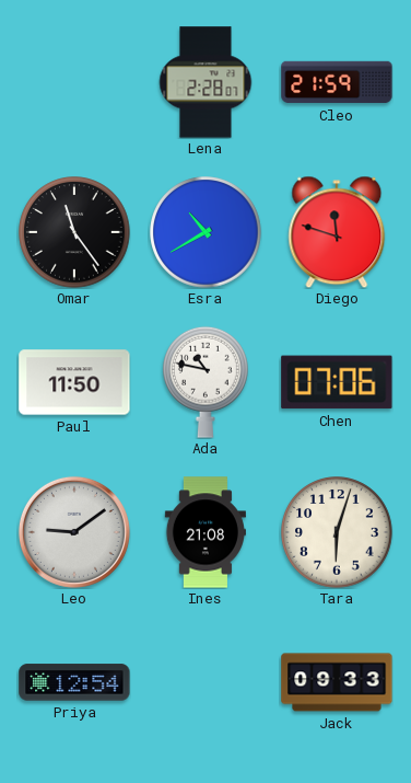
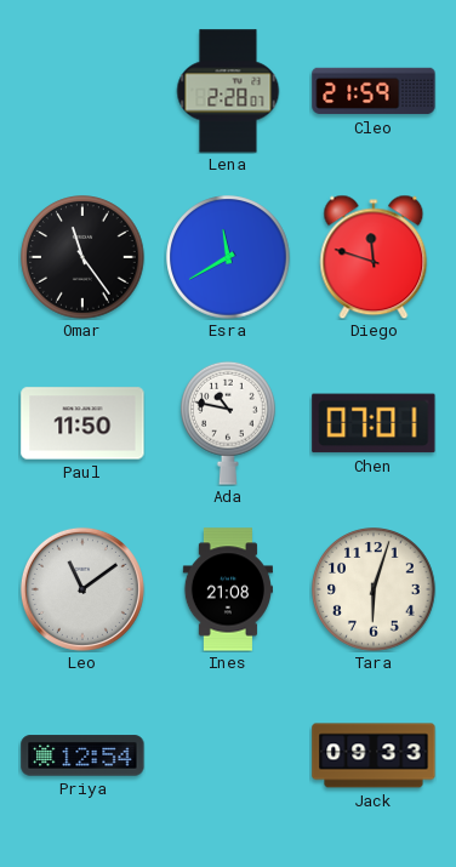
Esra: 10:40 -> 11:40
Chen: 07:06 -> 07:01
Leo: 9:09 -> 11:09
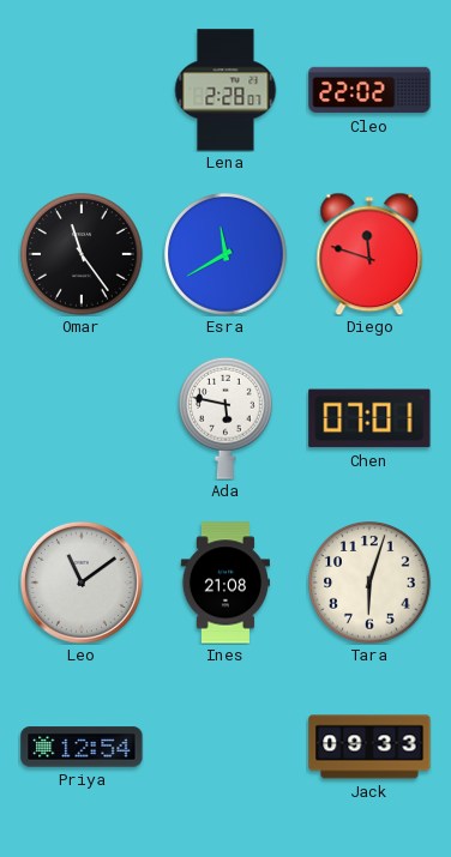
Cleo: 21:59 -> 22:02
Paul: 11:50 -> none
Ada: 10:47 -> 5:47
